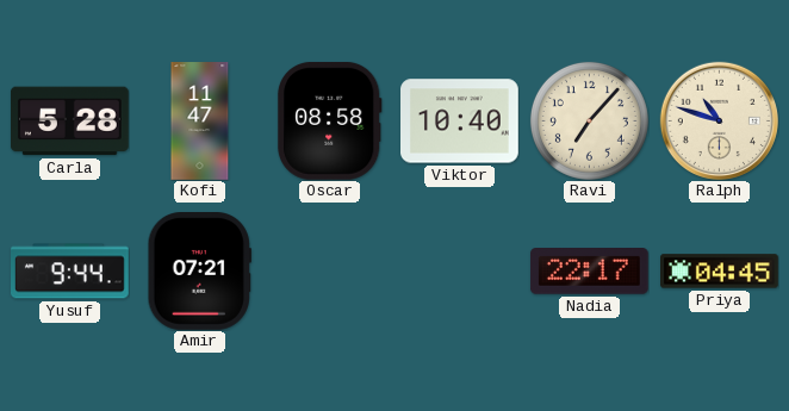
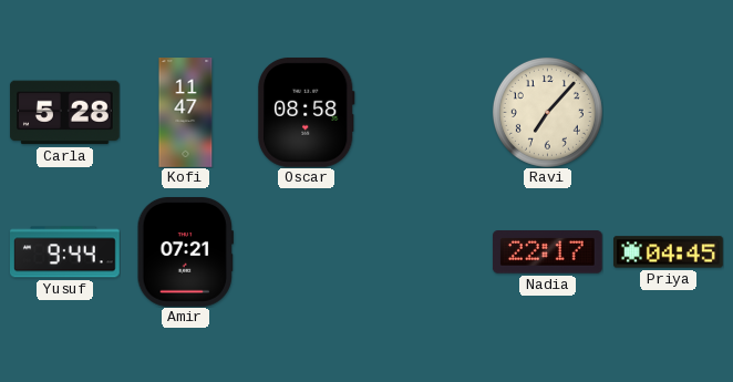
Viktor: 10:40 -> none
Ralph: 10:48 -> none
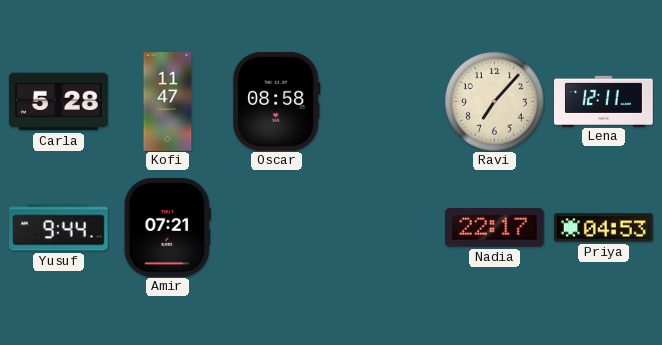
Lena: none -> 12:11
Priya: 04:45 -> 04:53
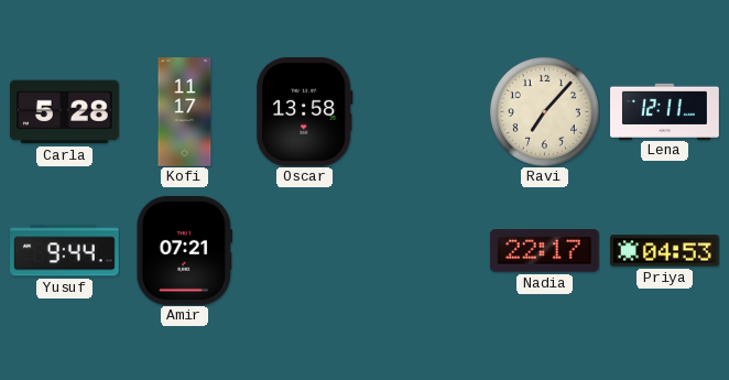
Kofi: 11:47 -> 11:17
Oscar: 08:58 -> 13:58
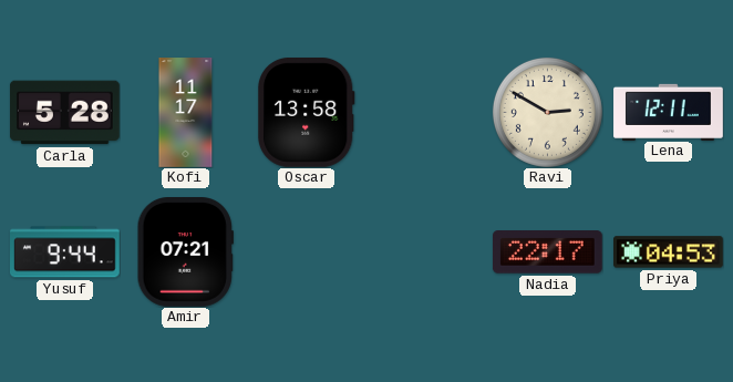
Ravi: 7:07 -> 2:50
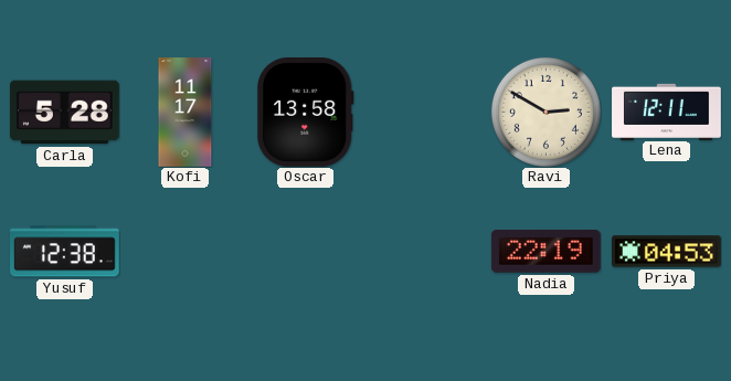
Yusuf: 9:44 -> 12:38
Amir: 07:21 -> none
Nadia: 22:17 -> 22:19
